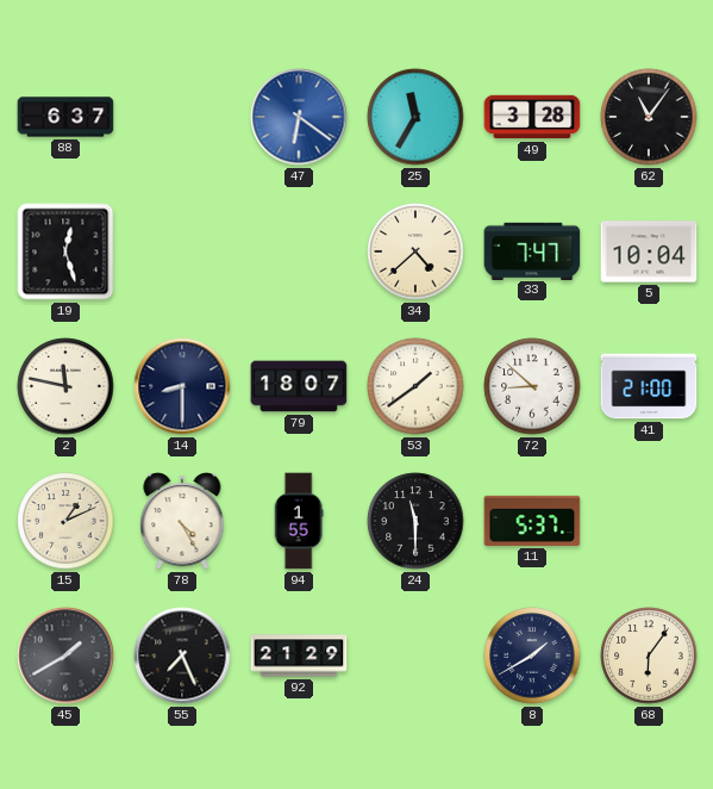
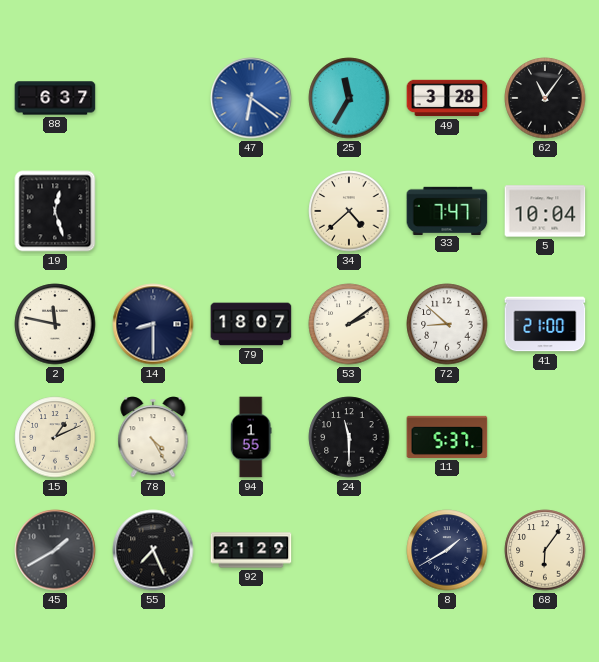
53: 1:39 -> 2:09
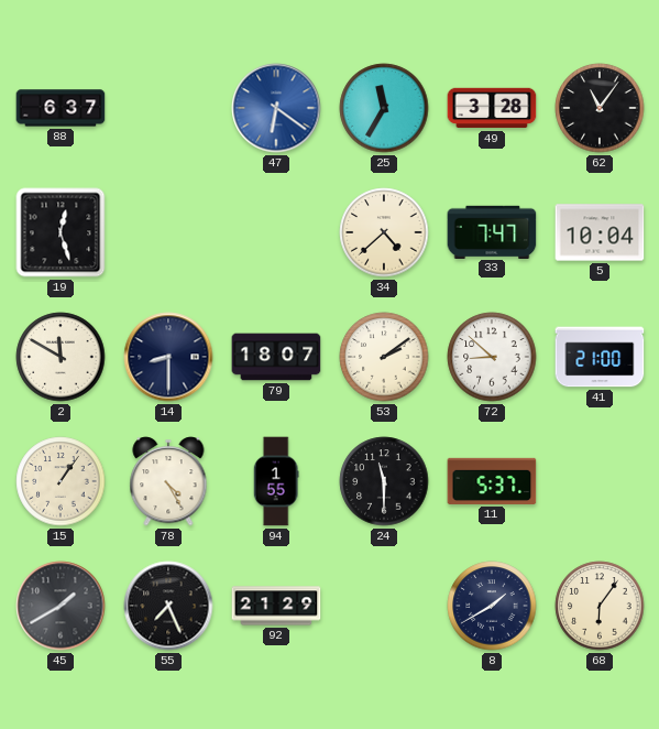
2: 11:47 -> 11:50
15: 1:11 -> 1:06
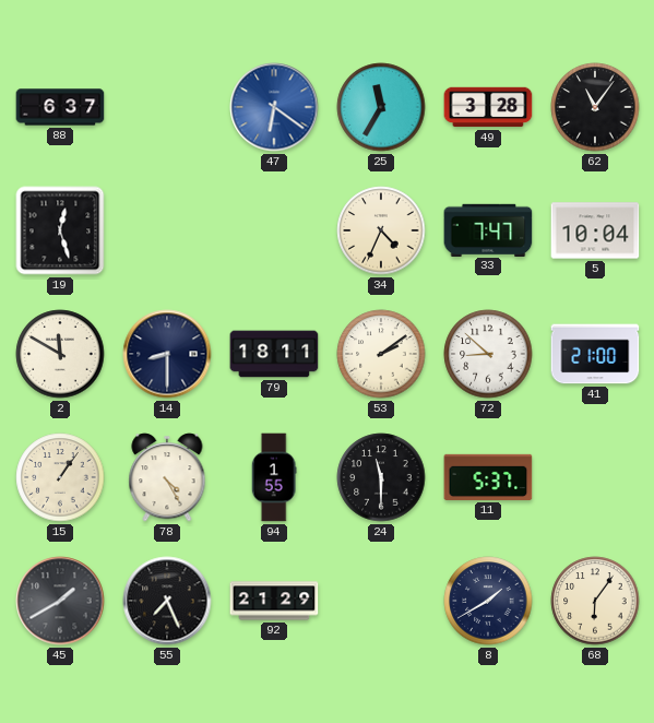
34: 4:38 -> 4:34
79: 18:07 -> 18:11
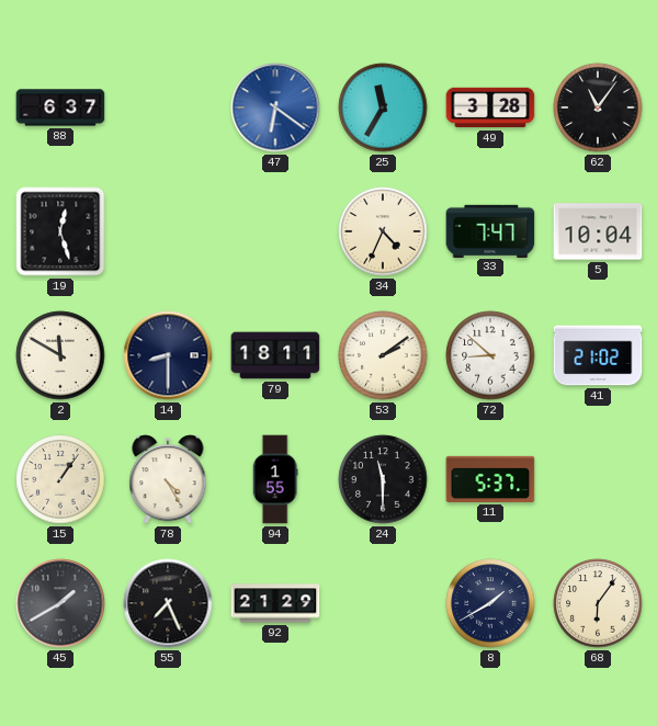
41: 21:00 -> 21:02
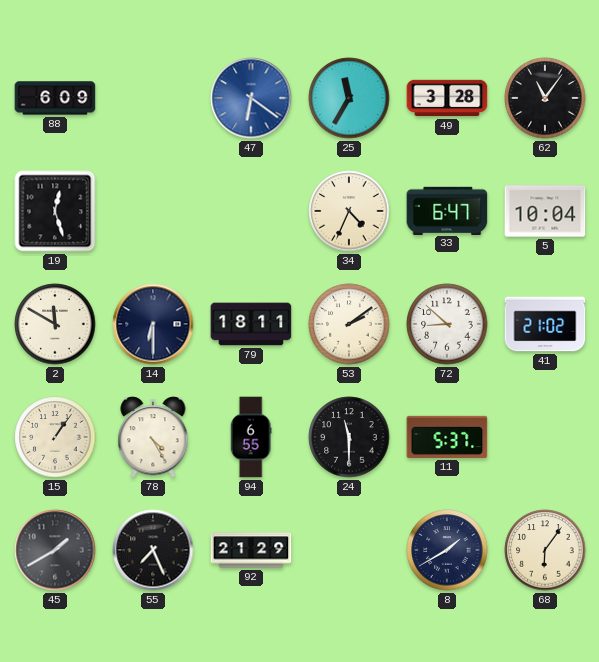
88: 6:37 -> 6:09
33: 7:47 -> 6:47
14: 8:30 -> 6:30
94: 1:55 -> 6:55
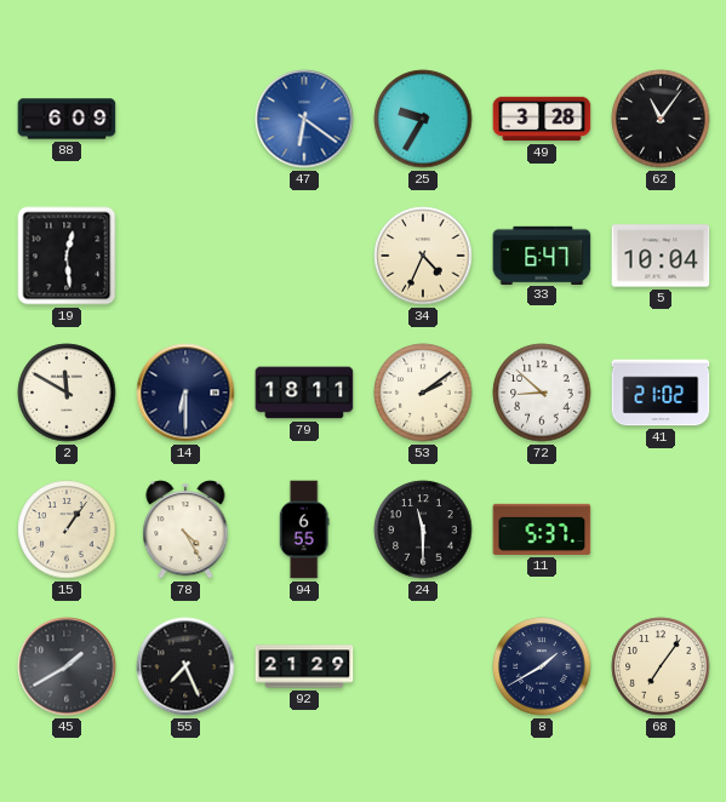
25: 11:35 -> 9:35
19: 12:27 -> 12:29
68: 6:06 -> 7:06
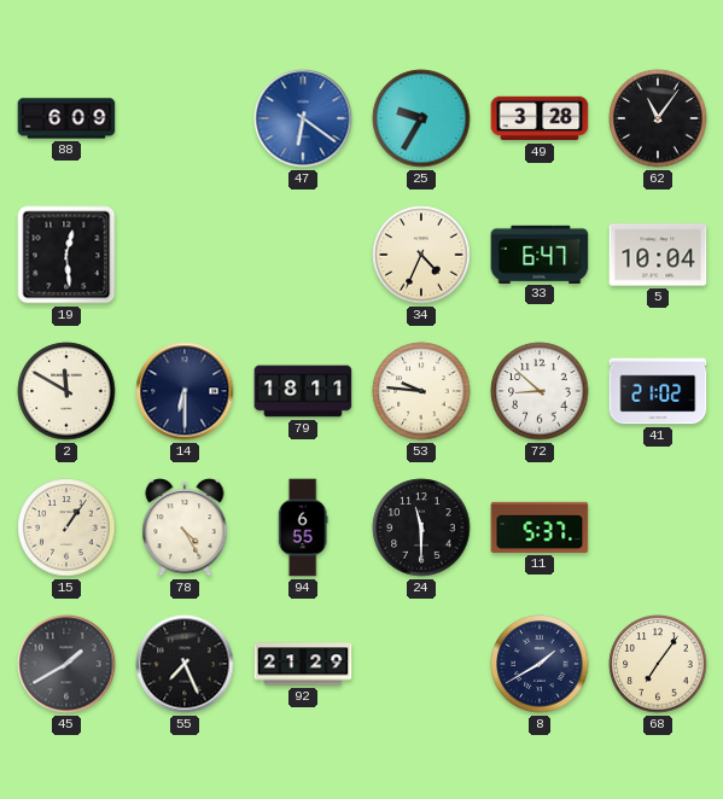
53: 2:09 -> 9:46
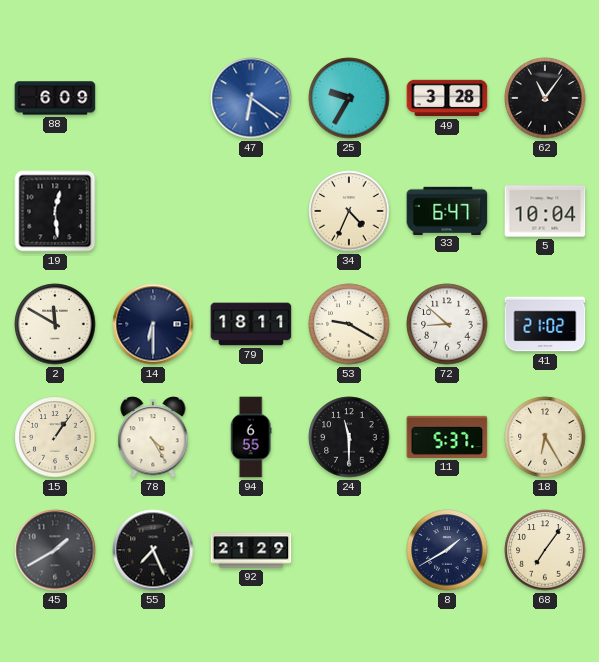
53: 9:46 -> 9:20
18: none -> 6:25
